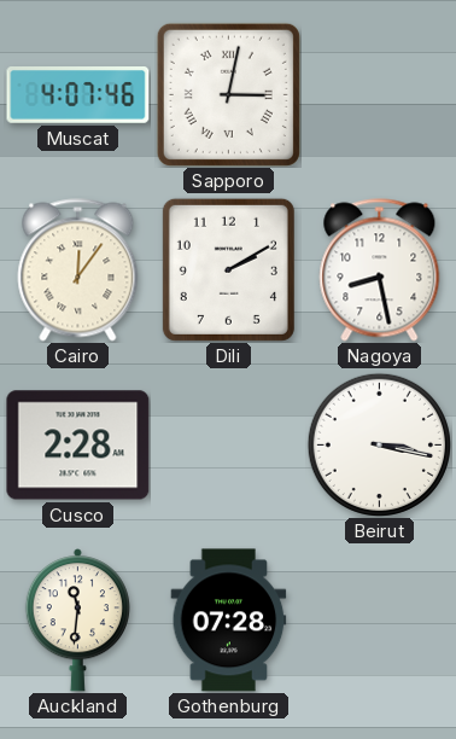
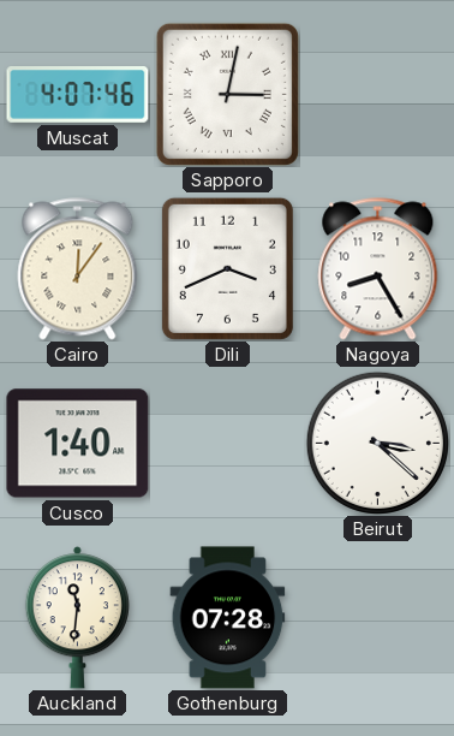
Dili: 2:10 -> 3:41
Nagoya: 8:28 -> 8:25
Cusco: 2:28 -> 1:40
Beirut: 3:17 -> 3:22
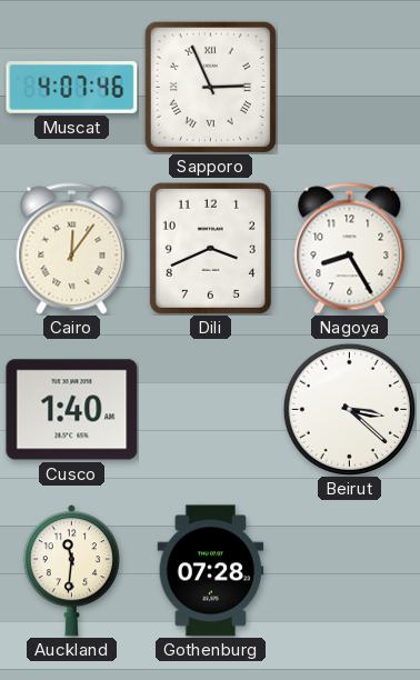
Sapporo: 3:02 -> 2:56
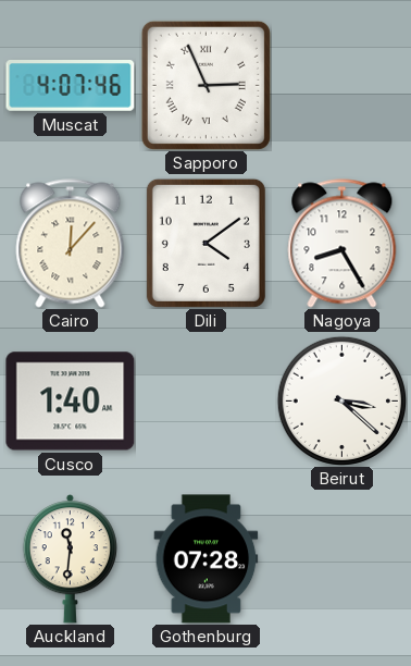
Cairo: 12:06 -> 12:07
Dili: 3:41 -> 4:09
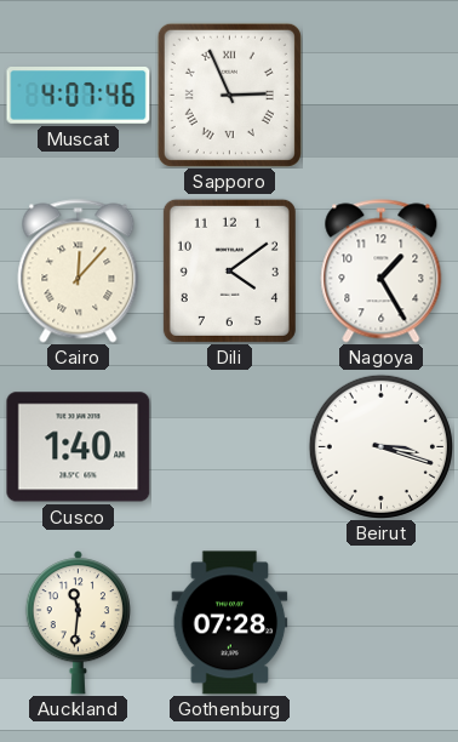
Nagoya: 8:25 -> 1:25
Beirut: 3:22 -> 3:18
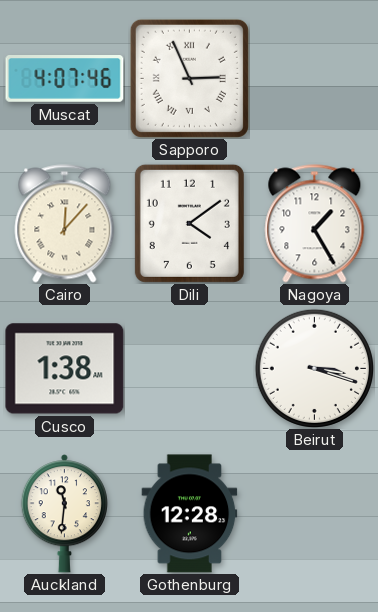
Cusco: 1:40 -> 1:38
Gothenburg: 07:28 -> 12:28
